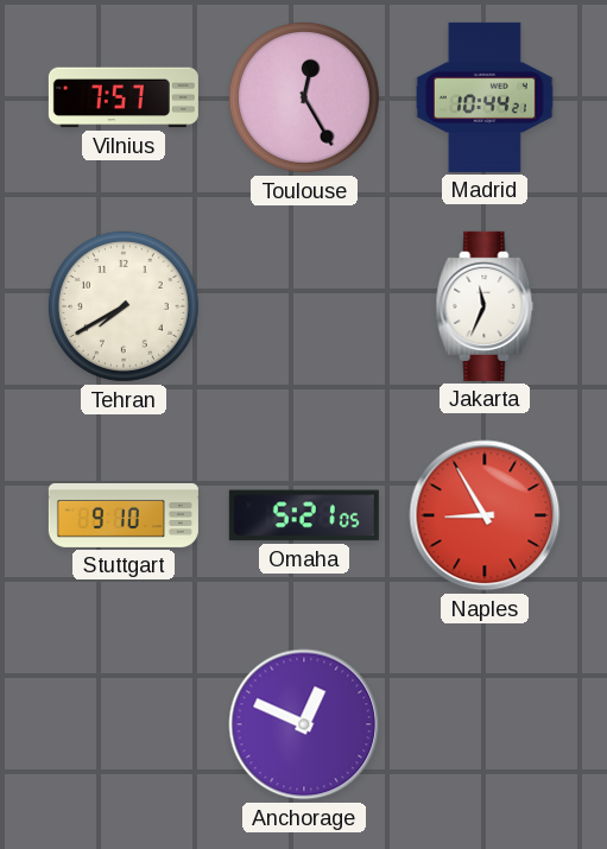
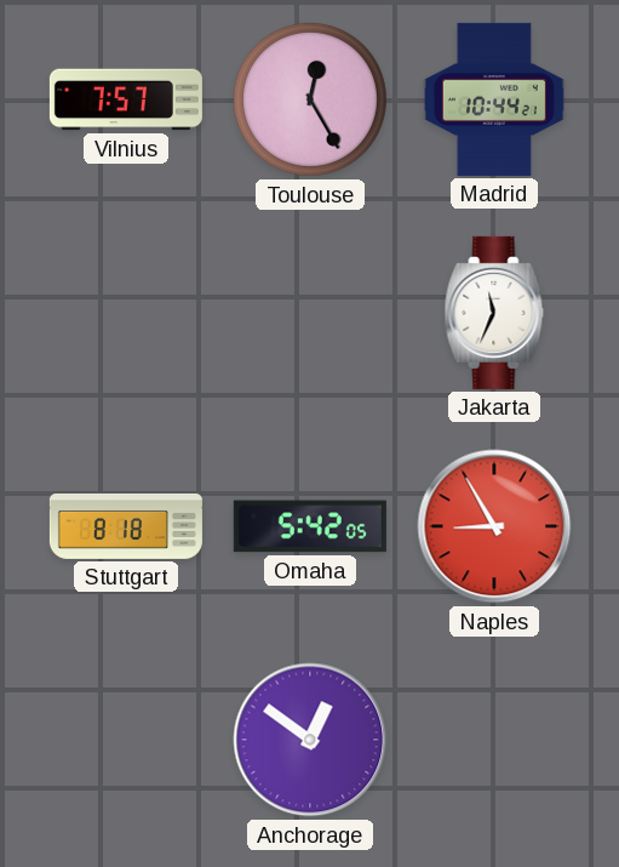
Tehran: 7:40 -> none
Stuttgart: 9:10 -> 8:18
Omaha: 5:21 -> 5:42
Anchorage: 12:49 -> 12:51
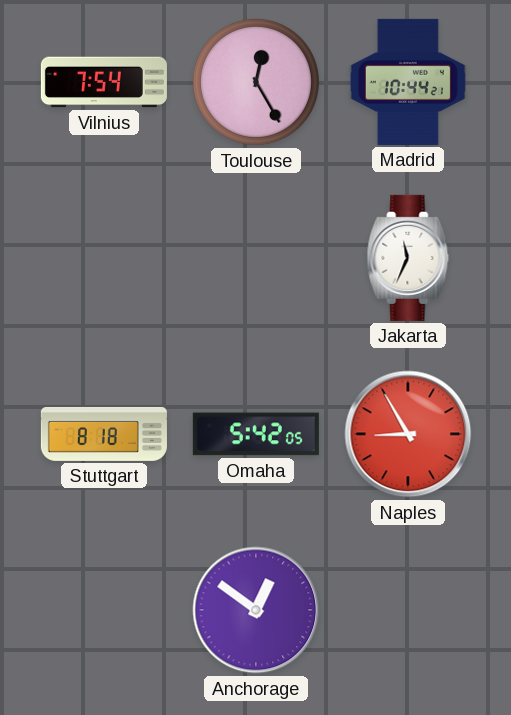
Vilnius: 7:57 -> 7:54
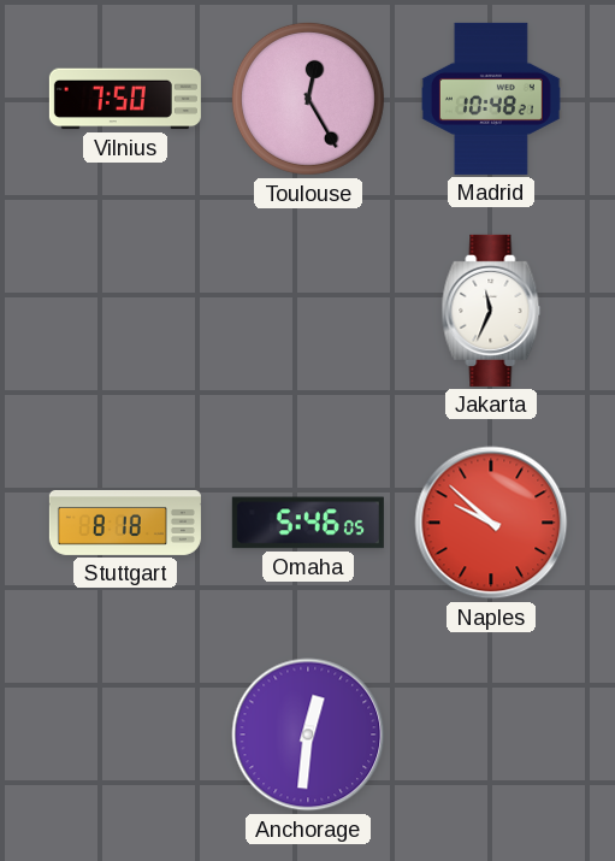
Vilnius: 7:54 -> 7:50
Madrid: 10:44 -> 10:48
Omaha: 5:42 -> 5:46
Naples: 8:55 -> 9:52
Anchorage: 12:51 -> 12:31
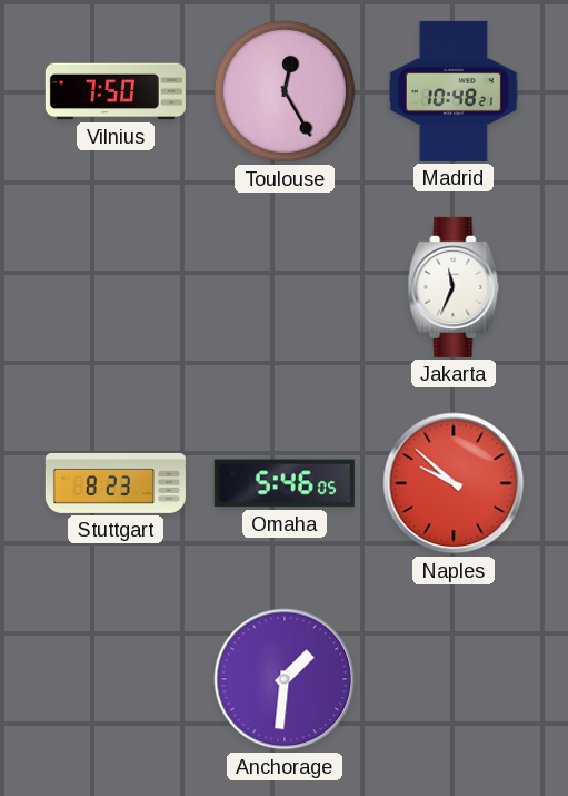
Stuttgart: 8:18 -> 8:23
Anchorage: 12:31 -> 1:31
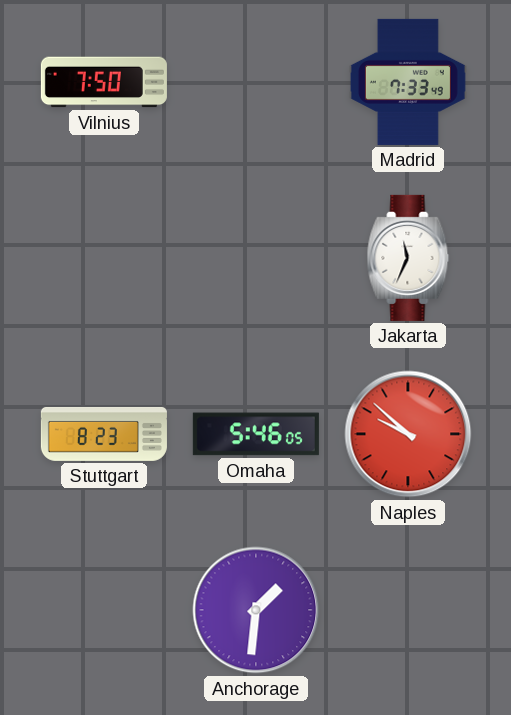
Toulouse: 12:25 -> none
Madrid: 10:48 -> 7:33
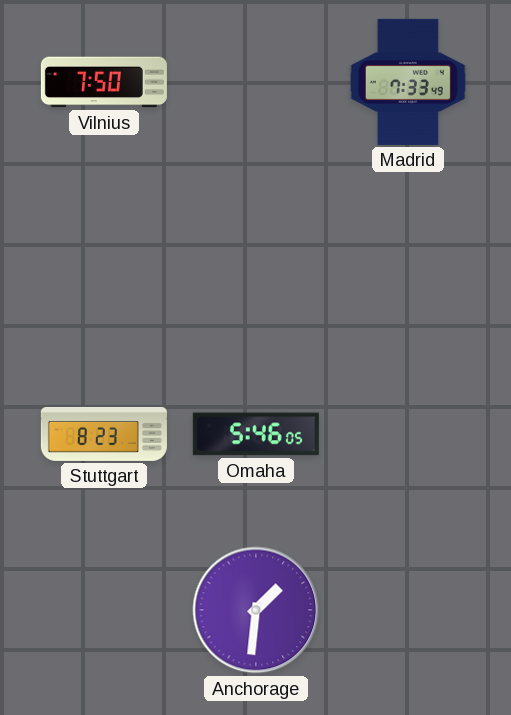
Jakarta: 11:34 -> none
Naples: 9:52 -> none
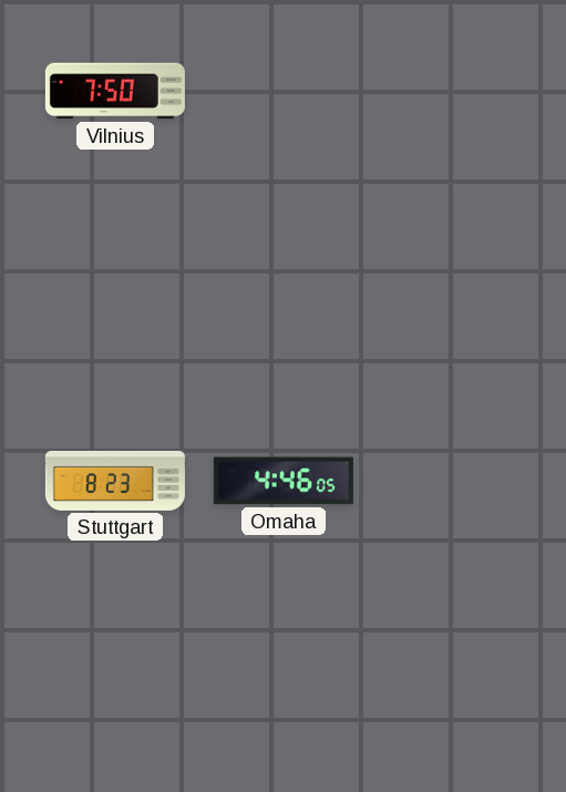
Madrid: 7:33 -> none
Omaha: 5:46 -> 4:46
Anchorage: 1:31 -> none
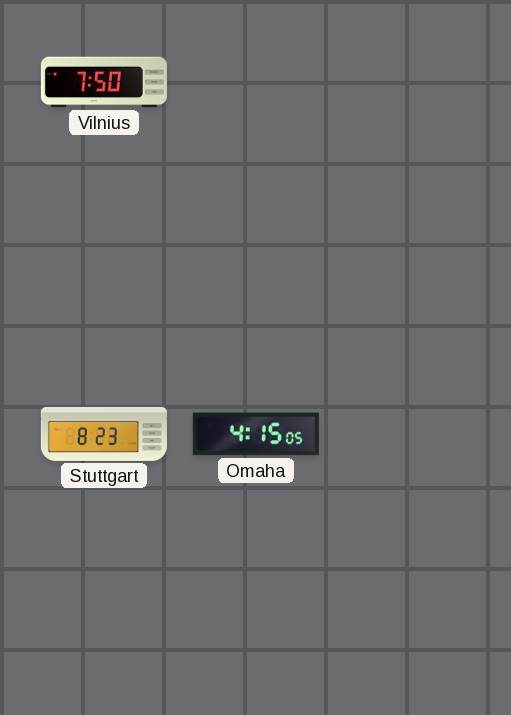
Omaha: 4:46 -> 4:15
